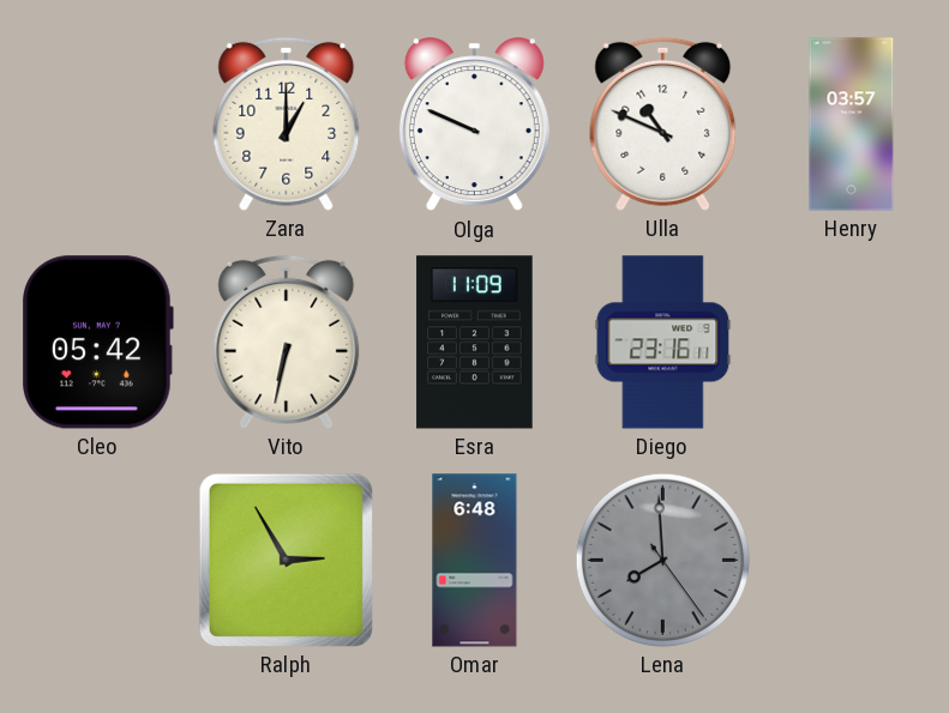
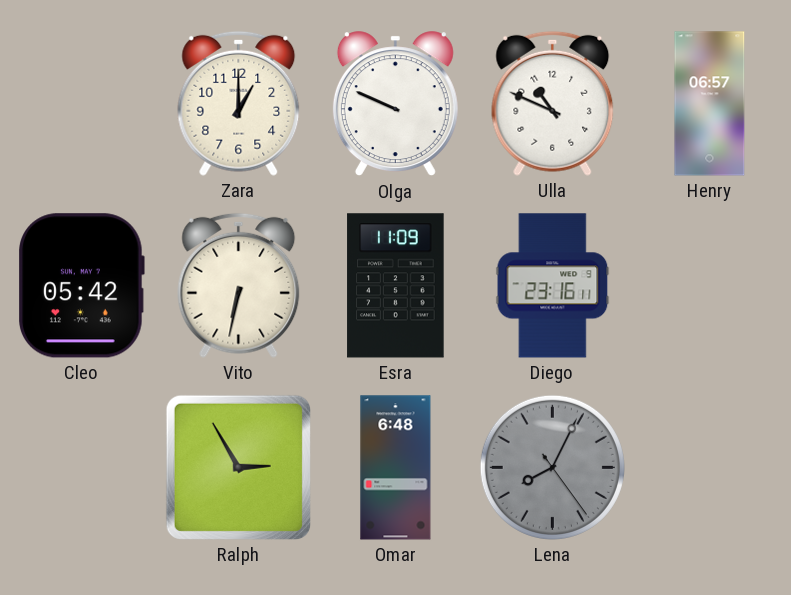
Henry: 03:57 -> 06:57
Lena: 7:59 -> 8:04
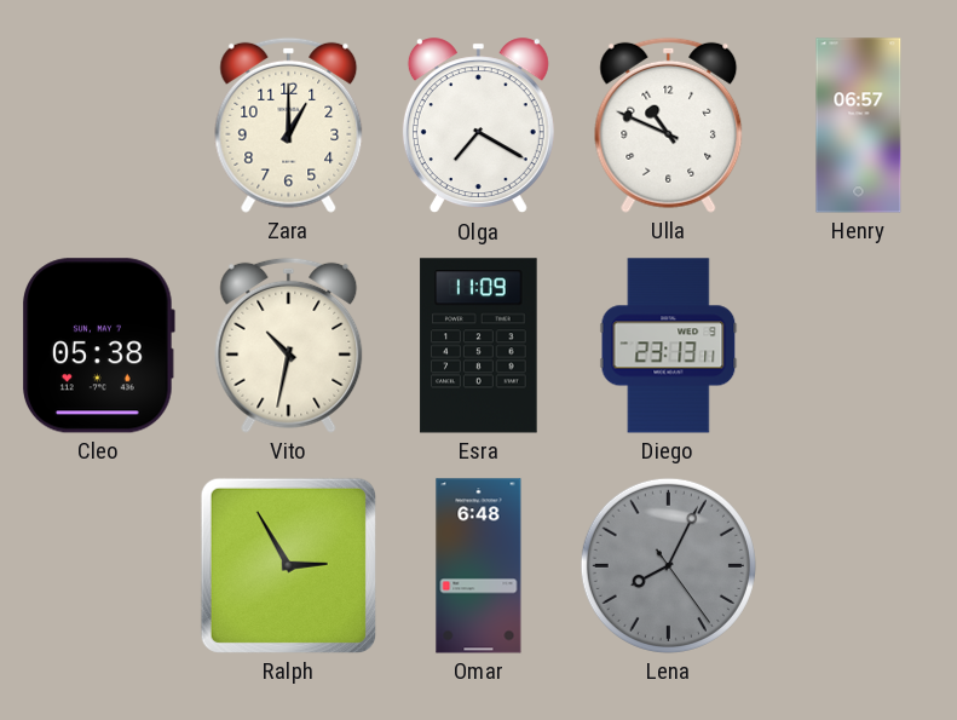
Olga: 9:49 -> 7:20
Cleo: 05:42 -> 05:38
Vito: 6:32 -> 10:32
Diego: 23:16 -> 23:13
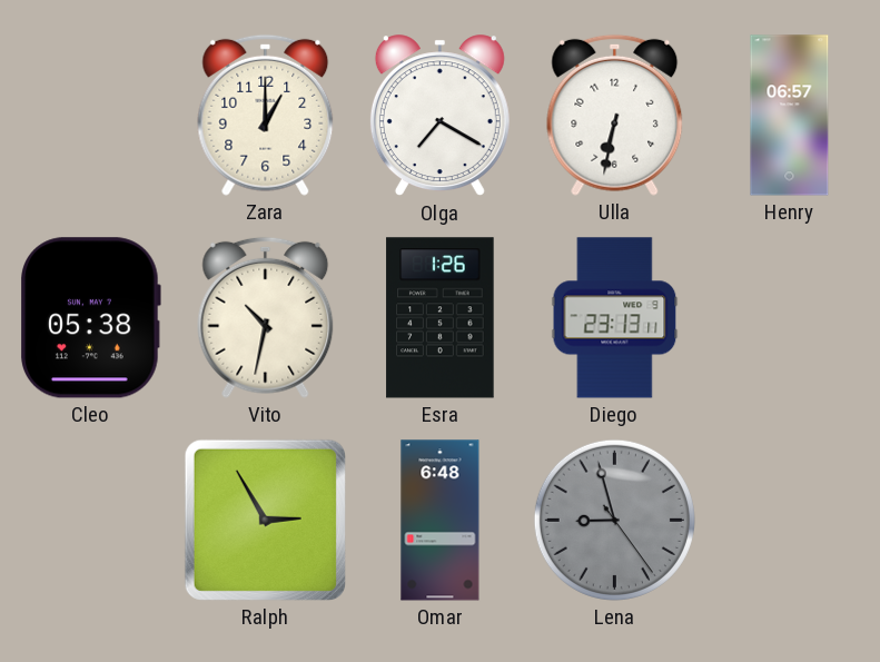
Ulla: 10:49 -> 6:32
Esra: 11:09 -> 1:26
Lena: 8:04 -> 8:57
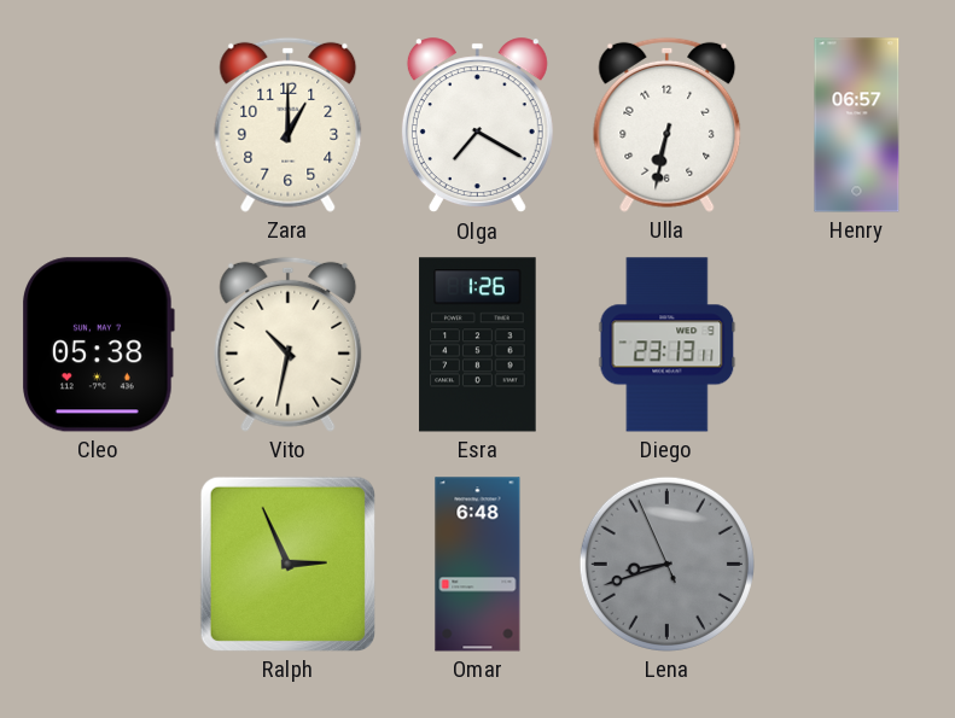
Ralph: 2:55 -> 2:56
Lena: 8:57 -> 8:41
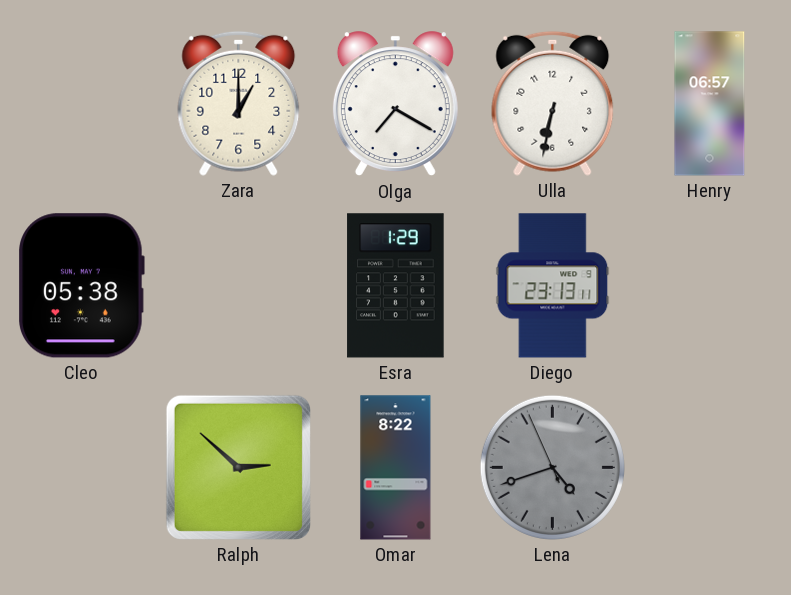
Vito: 10:32 -> none
Esra: 1:26 -> 1:29
Ralph: 2:56 -> 2:52
Omar: 6:48 -> 8:22
Lena: 8:41 -> 4:41
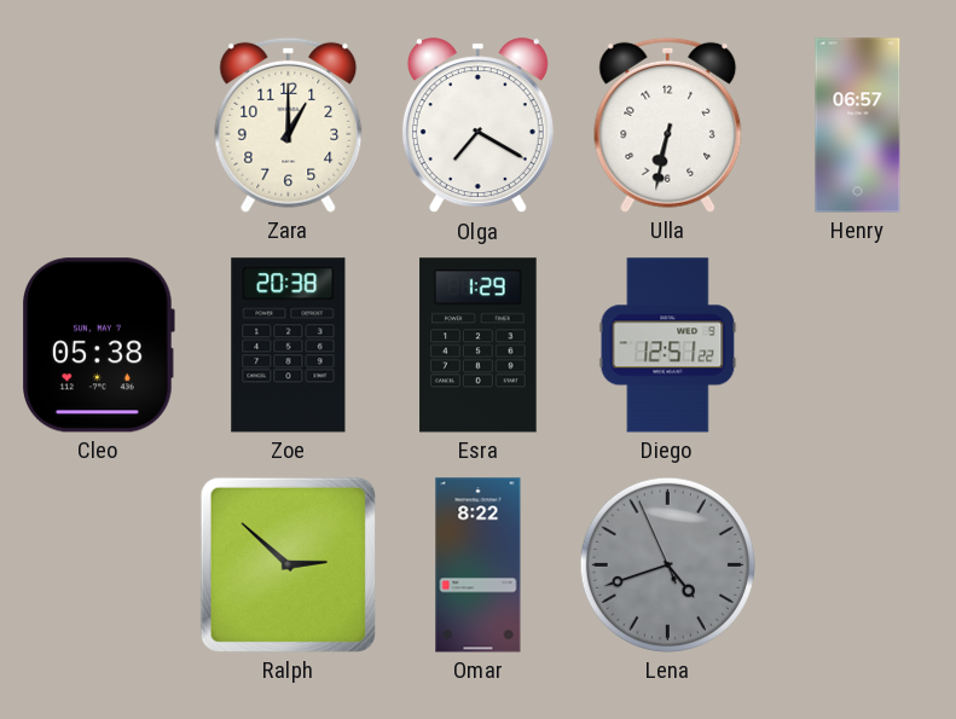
Zoe: none -> 20:38
Diego: 23:13 -> 12:51
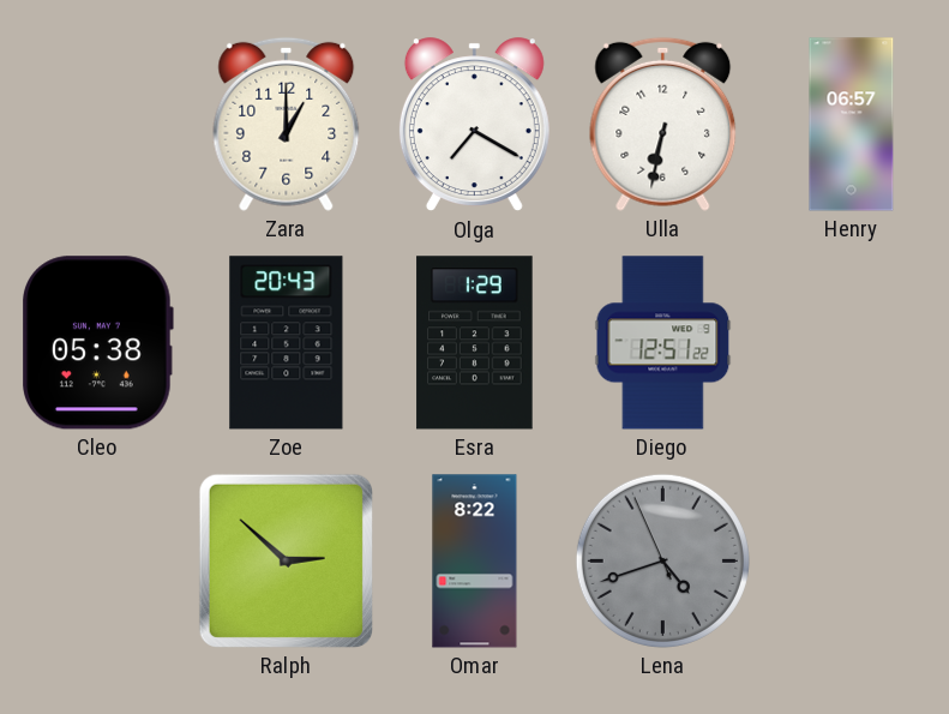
Zoe: 20:38 -> 20:43
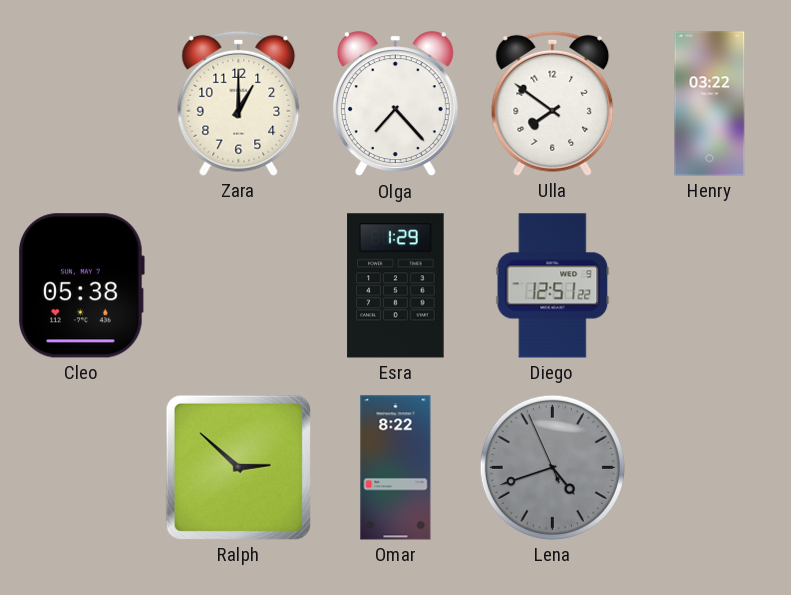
Olga: 7:20 -> 7:23
Ulla: 6:32 -> 7:51
Henry: 06:57 -> 03:22
Zoe: 20:43 -> none
